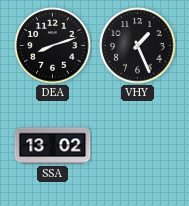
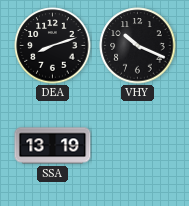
VHY: 1:26 -> 10:19
SSA: 13:02 -> 13:19
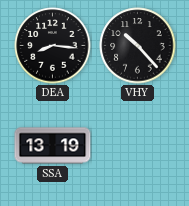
DEA: 8:12 -> 8:16
VHY: 10:19 -> 10:23
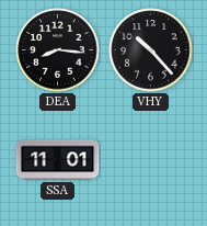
SSA: 13:19 -> 11:01
